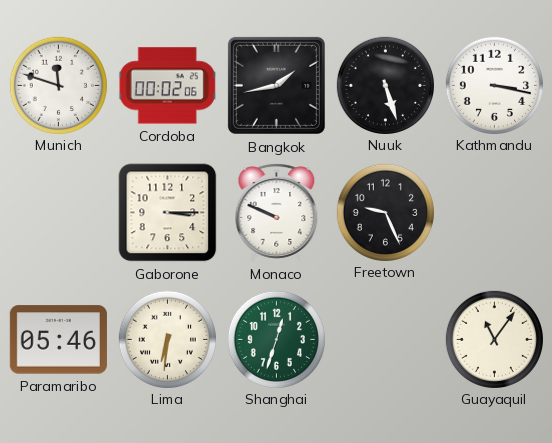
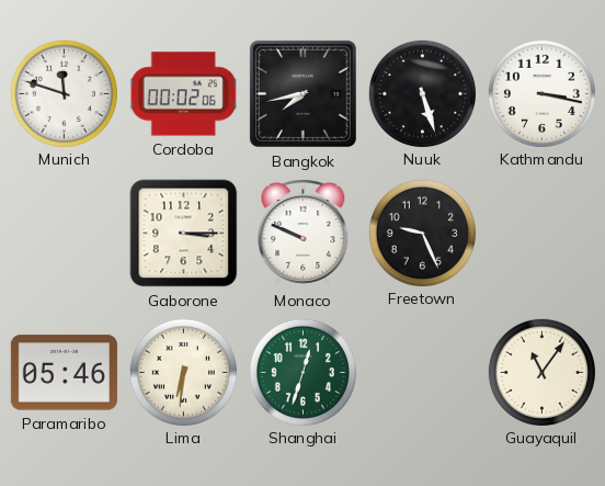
Bangkok: 1:43 -> 7:43
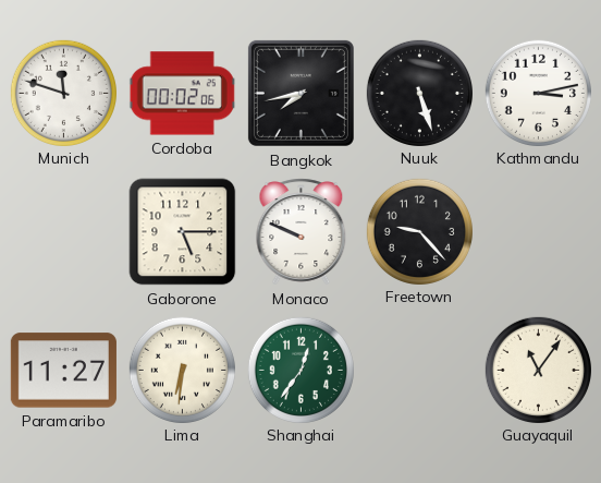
Kathmandu: 3:17 -> 3:13
Gaborone: 3:15 -> 5:15
Freetown: 9:26 -> 9:23
Paramaribo: 05:46 -> 11:27
Shanghai: 12:33 -> 12:36
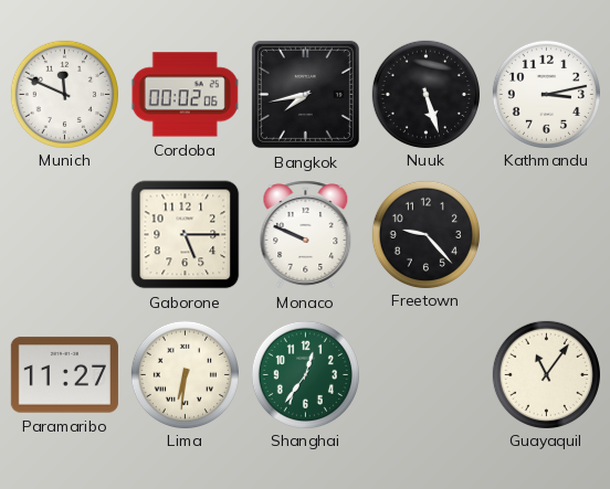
Munich: 11:48 -> 11:49
